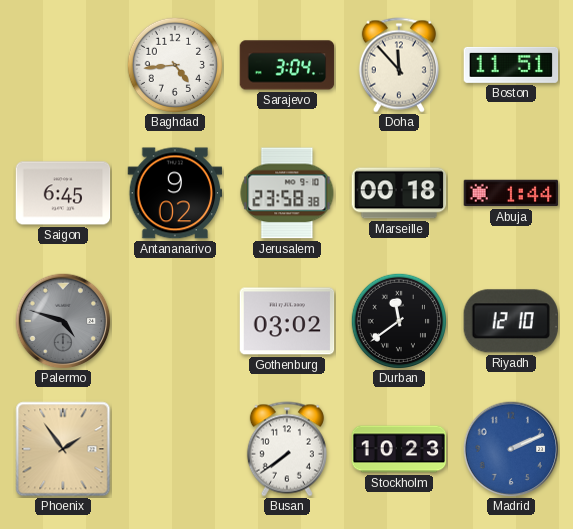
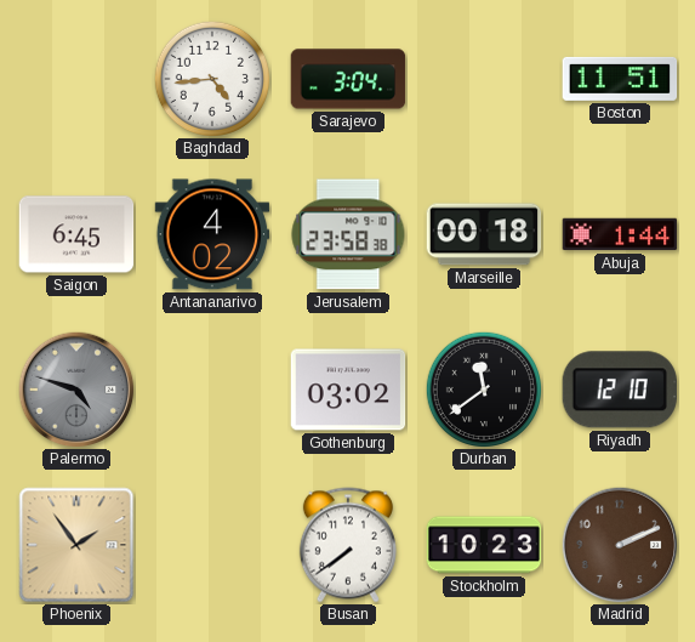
Doha: 11:53 -> none
Antananarivo: 9:02 -> 4:02
Madrid dial: blue -> brown
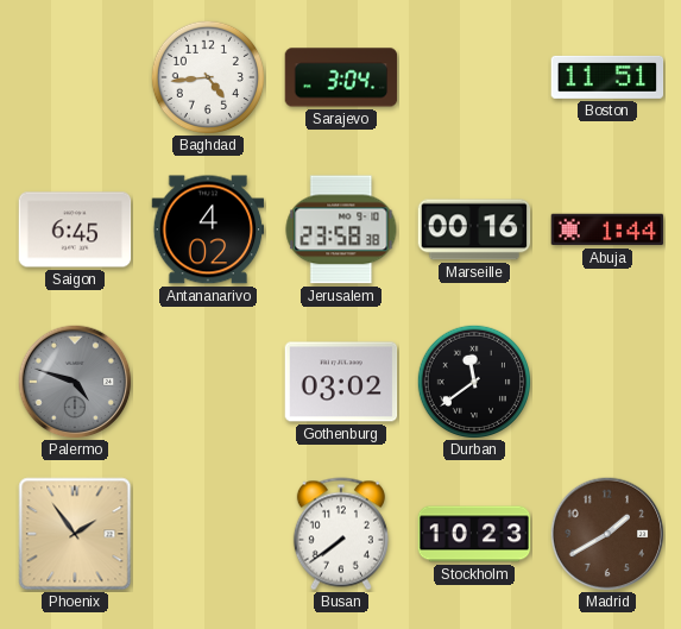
Marseille: 00:18 -> 00:16
Riyadh: 12:10 -> none
Madrid: 2:11 -> 1:40
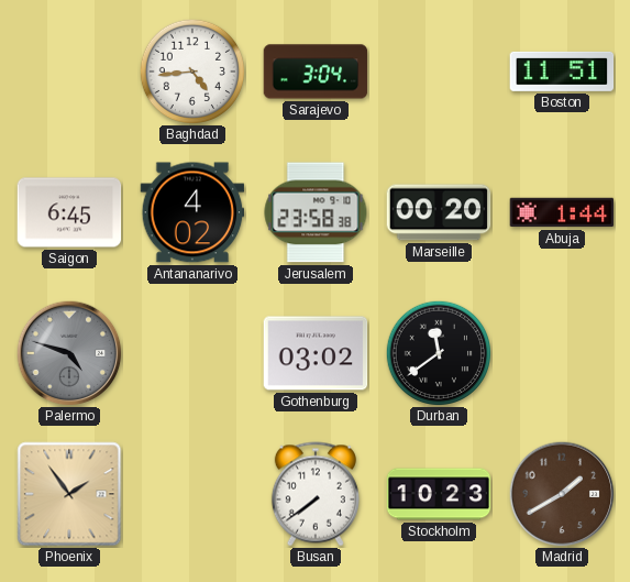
Marseille: 00:16 -> 00:20
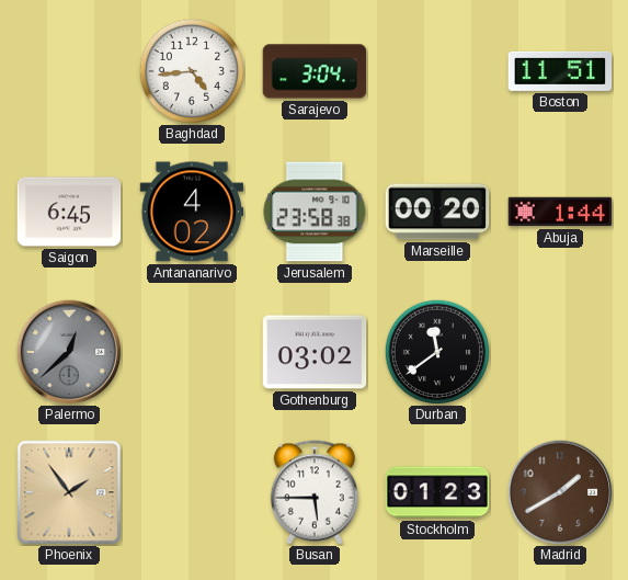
Palermo: 4:48 -> 12:38
Busan: 7:39 -> 5:45
Stockholm: 10:23 -> 01:23
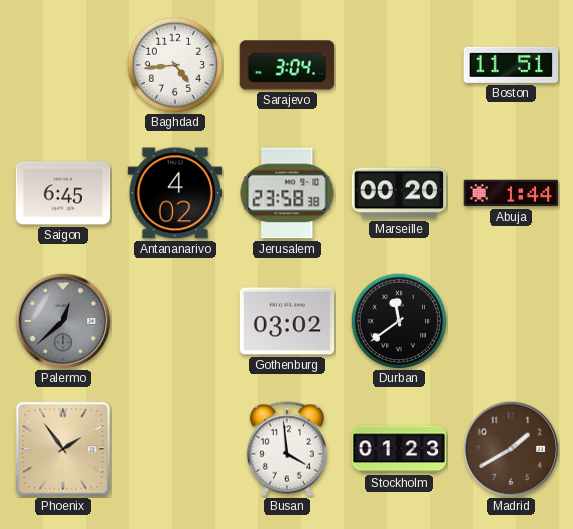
Busan: 5:45 -> 3:59
